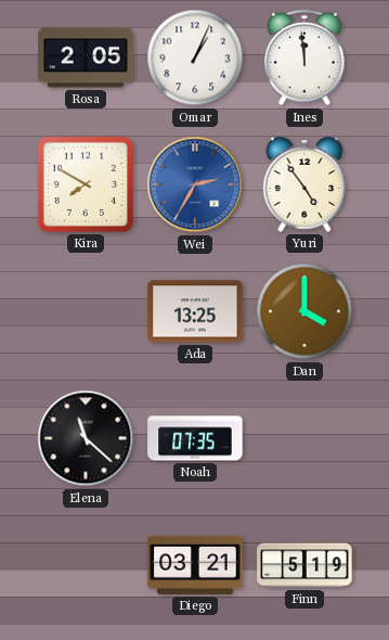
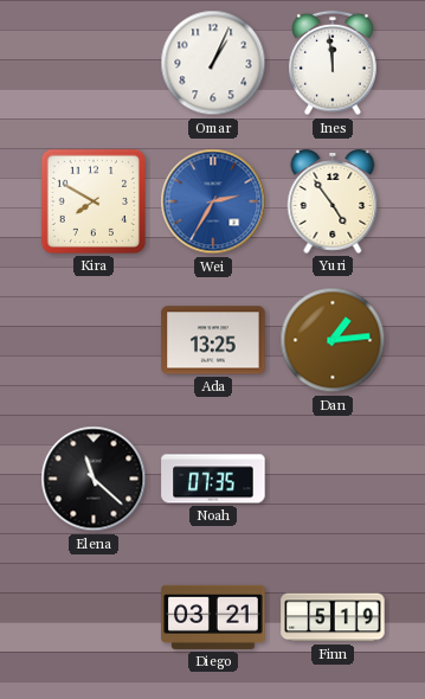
Rosa: 2:05 -> none
Dan: 4:00 -> 1:14
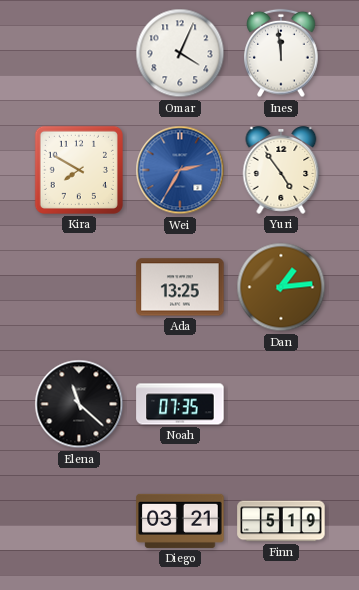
Omar: 1:04 -> 4:04
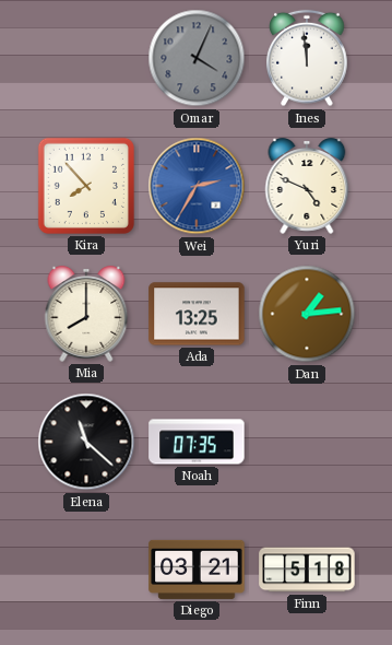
Omar dial: white -> grey
Kira: 7:50 -> 7:53
Yuri: 4:54 -> 4:49
Mia: none -> 8:00
Finn: 5:19 -> 5:18
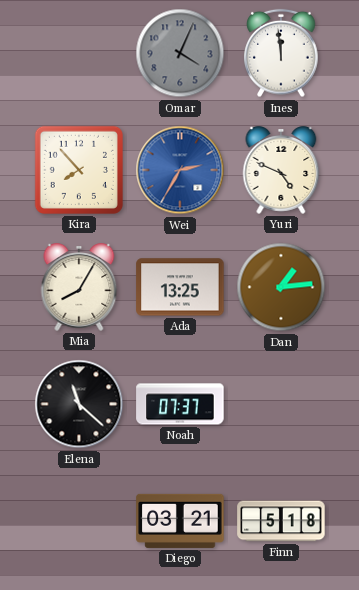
Mia: 8:00 -> 8:05
Noah: 07:35 -> 07:37
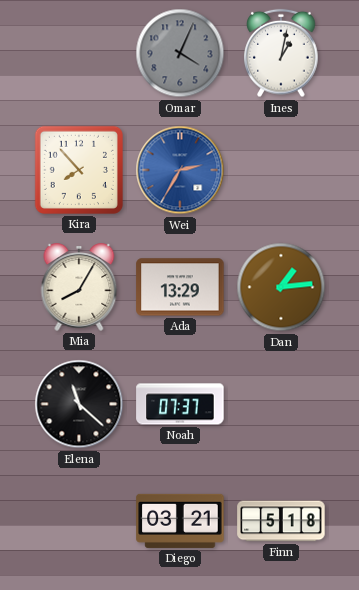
Ines: 11:59 -> 1:02
Yuri: 4:49 -> none
Ada: 13:25 -> 13:29
